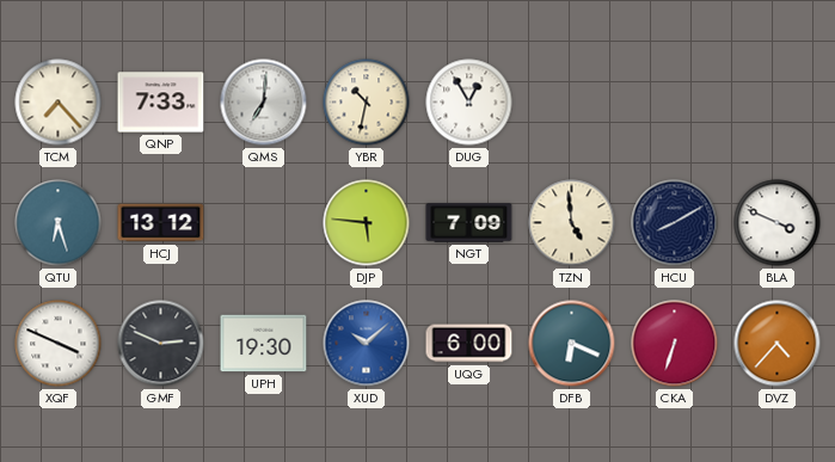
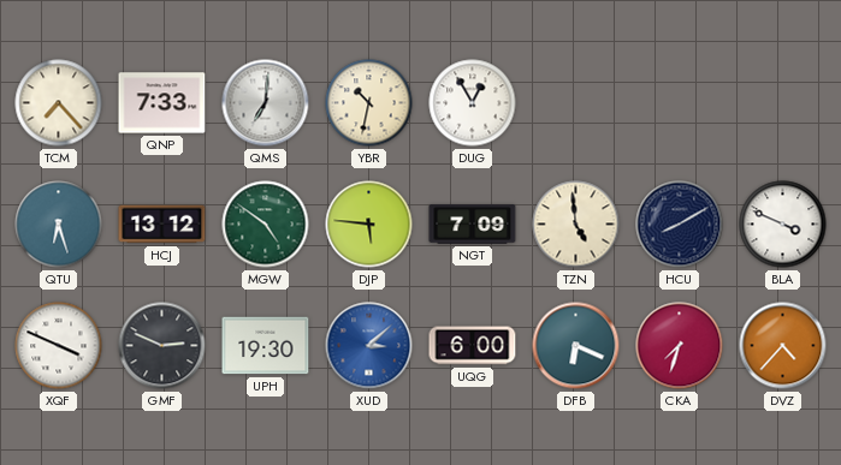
MGW: none -> 4:51
XUD: 10:08 -> 3:08
CKA: 6:33 -> 7:33
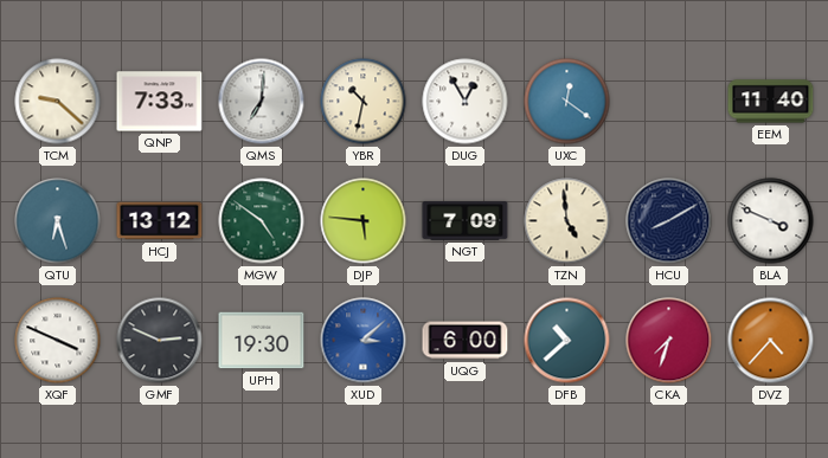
TCM: 7:23 -> 9:22
UXC: none -> 12:21
EEM: none -> 11:40
DFB: 6:19 -> 10:38
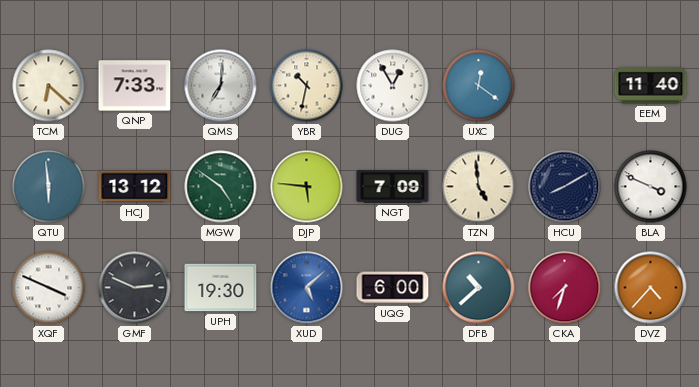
TCM: 9:22 -> 6:22
QTU: 6:27 -> 5:59
XUD: 3:08 -> 5:08
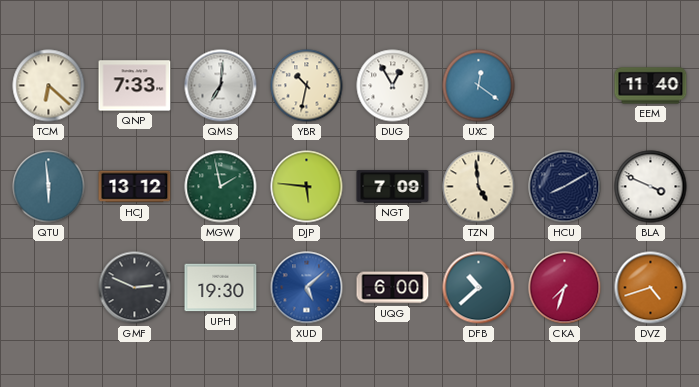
MGW: 4:51 -> 1:58
XQF: 3:49 -> none
DVZ: 4:37 -> 4:42
